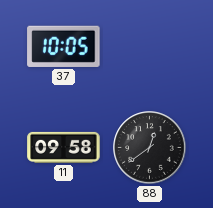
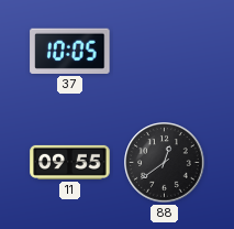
11: 09:58 -> 09:55
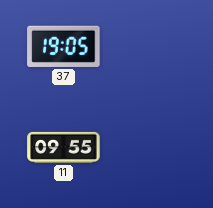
37: 10:05 -> 19:05
88: 12:39 -> none
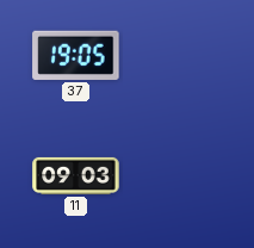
11: 09:55 -> 09:03
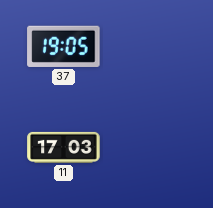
11: 09:03 -> 17:03
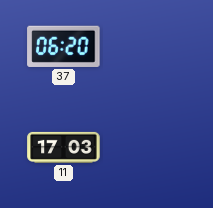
37: 19:05 -> 06:20
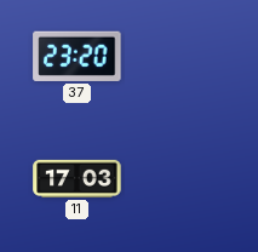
37: 06:20 -> 23:20
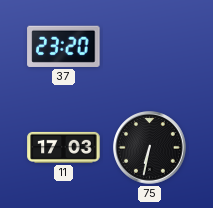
75: none -> 6:32
